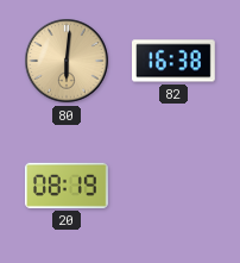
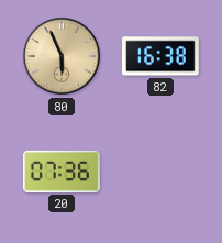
80: 6:01 -> 5:56
20: 08:19 -> 07:36
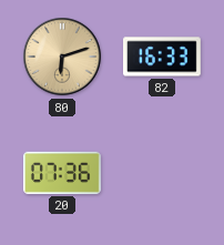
80: 5:56 -> 6:12
82: 16:38 -> 16:33
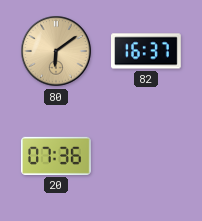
80: 6:12 -> 6:09
82: 16:33 -> 16:37
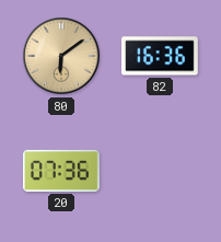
82: 16:37 -> 16:36
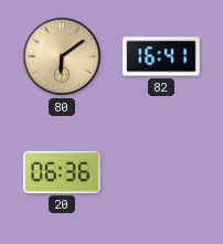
82: 16:36 -> 16:41
20: 07:36 -> 06:36
